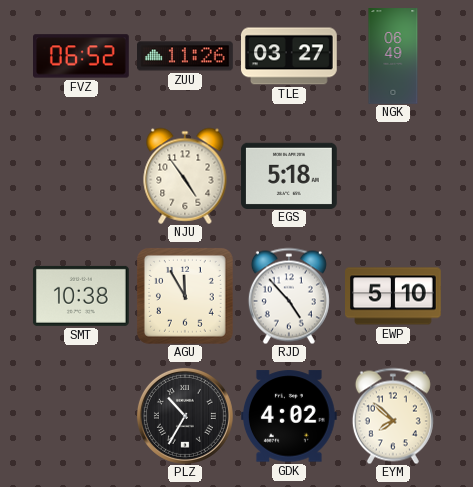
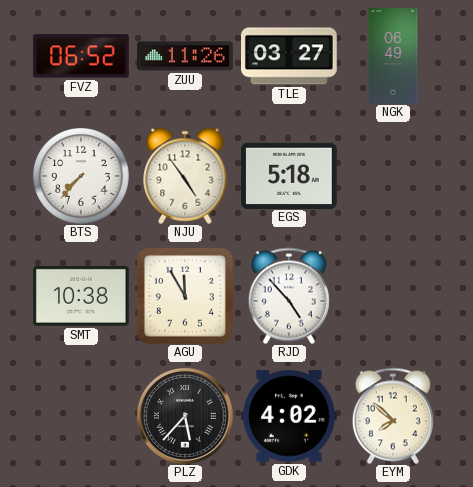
BTS: none -> 7:37
EWP: 5:10 -> none
PLZ: 10:35 -> 5:37
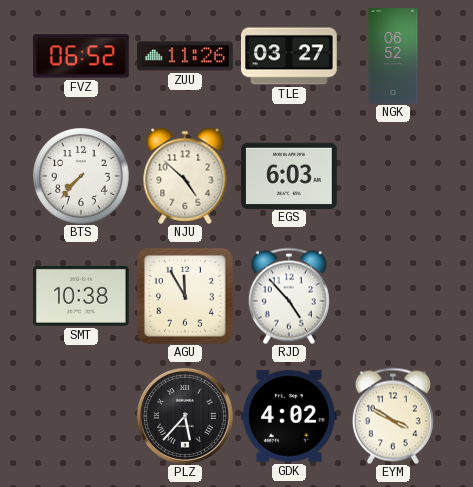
NGK: 06:49 -> 06:52
NJU: 4:54 -> 4:52
EGS: 5:18 -> 6:03
EYM: 7:52 -> 3:50
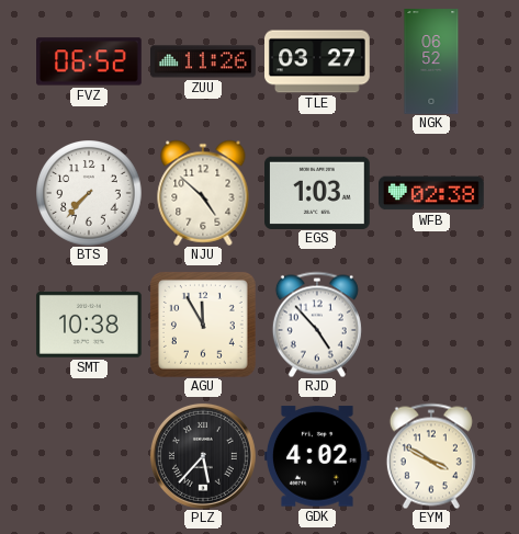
EGS: 6:03 -> 1:03
WFB: none -> 02:38
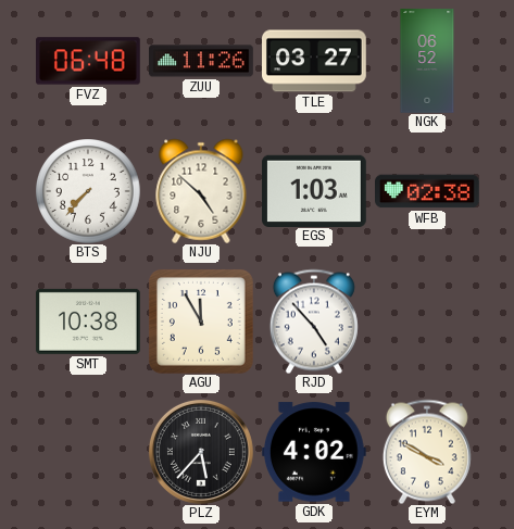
FVZ: 06:52 -> 06:48
